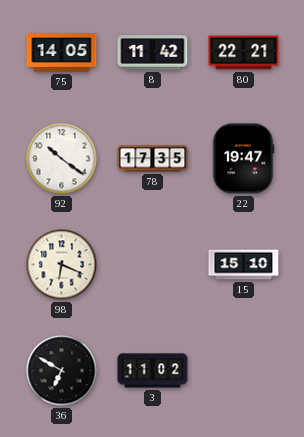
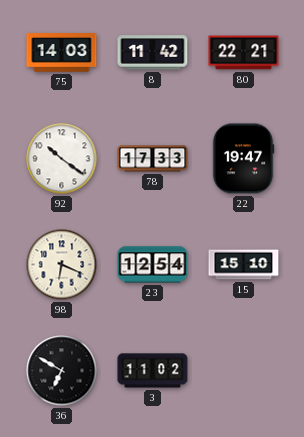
75: 14:05 -> 14:03
78: 17:35 -> 17:33
23: none -> 12:54
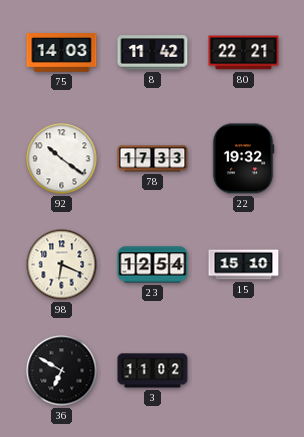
22: 19:47 -> 19:32
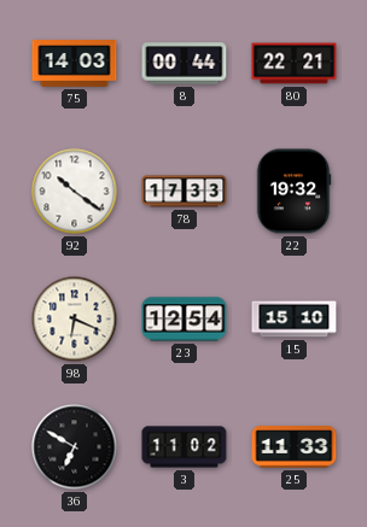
8: 11:42 -> 00:44
25: none -> 11:33
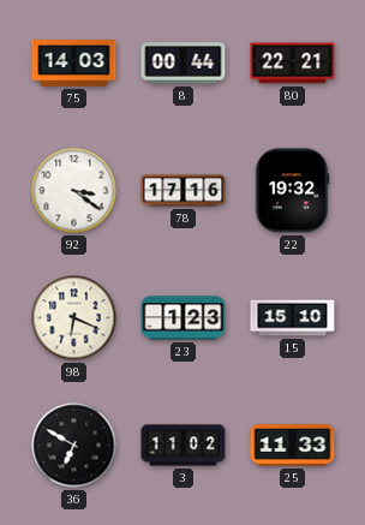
92: 10:21 -> 3:21
78: 17:33 -> 17:16
23: 12:54 -> 1:23
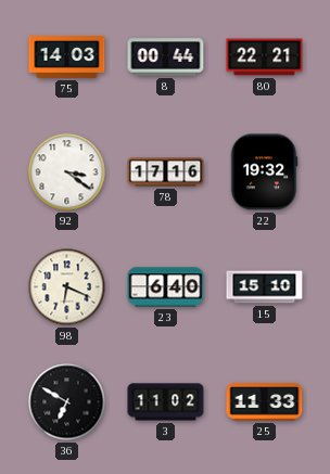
23: 1:23 -> 6:40
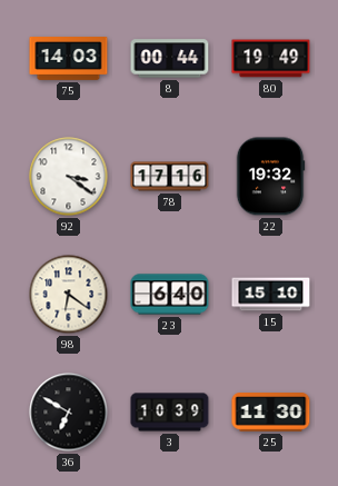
80: 22:21 -> 19:49
98: 6:19 -> 6:21
3: 11:02 -> 10:39
25: 11:33 -> 11:30
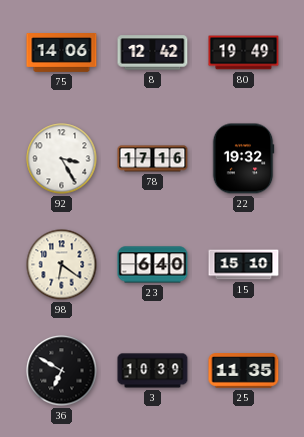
75: 14:03 -> 14:06
8: 00:44 -> 12:42
92: 3:21 -> 3:25
25: 11:30 -> 11:35
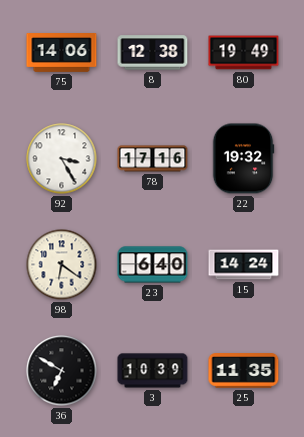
8: 12:42 -> 12:38
15: 15:10 -> 14:24
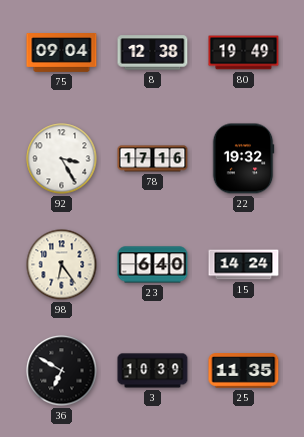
75: 14:06 -> 09:04
98: 6:21 -> 6:24
